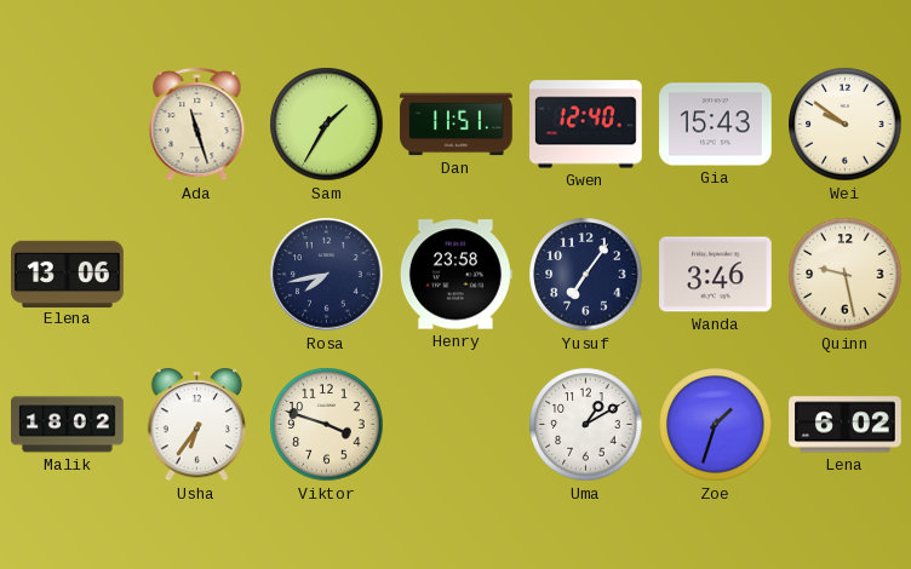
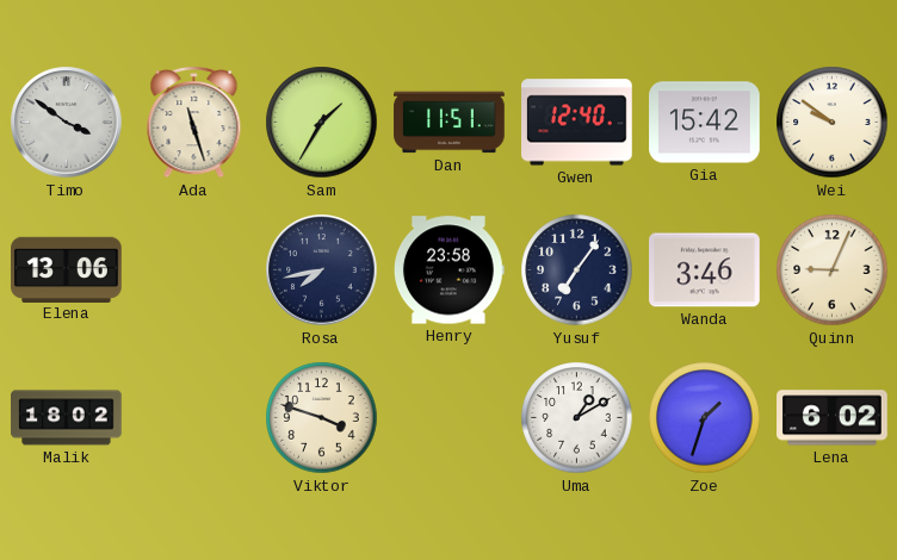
Timo: none -> 3:51
Gia: 15:43 -> 15:42
Quinn: 9:28 -> 9:04
Usha: 6:36 -> none
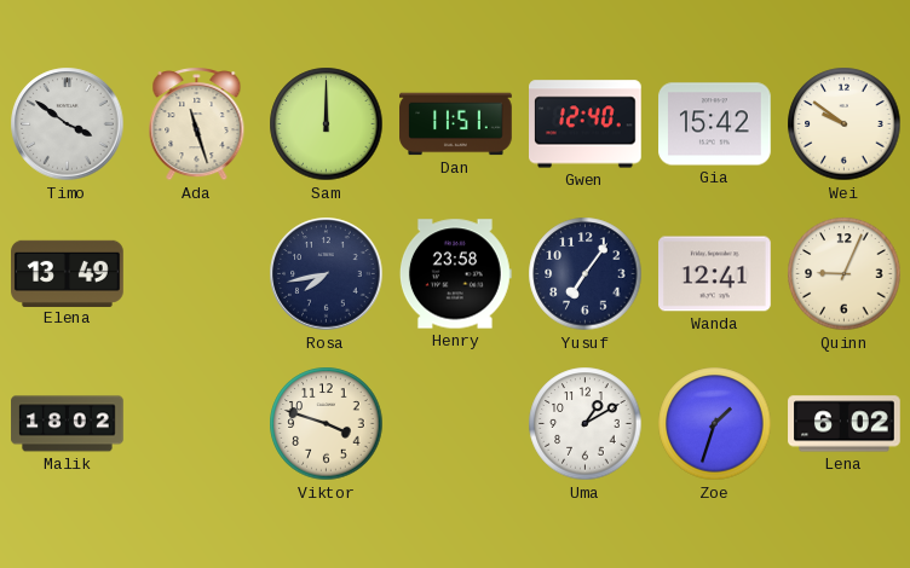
Sam: 1:35 -> 12:00
Elena: 13:06 -> 13:49
Wanda: 3:46 -> 12:41
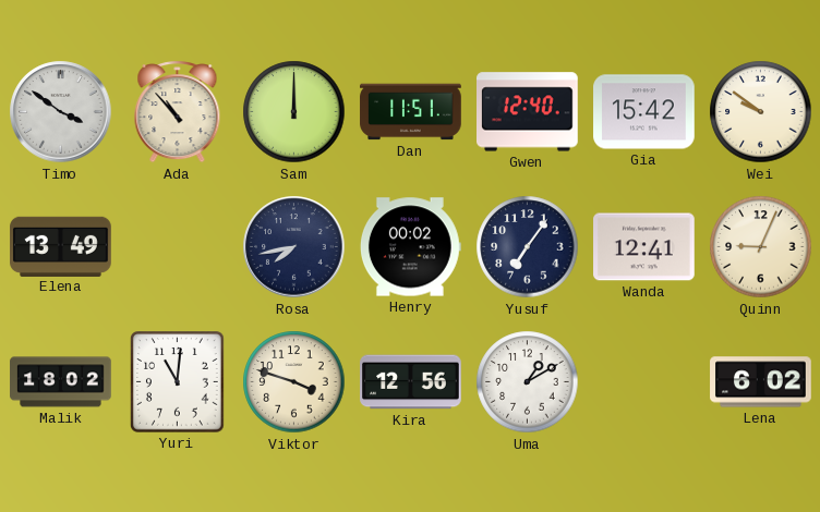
Ada: 11:27 -> 10:53
Henry: 23:58 -> 00:02
Yuri: none -> 11:01
Kira: none -> 12:56
Zoe: 1:33 -> none
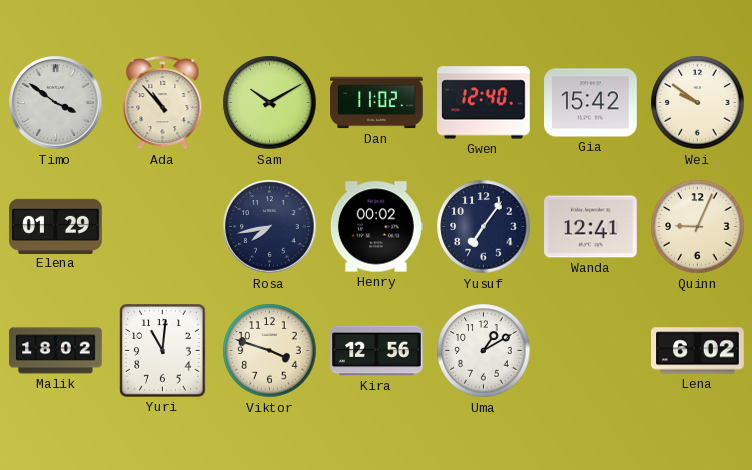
Sam: 12:00 -> 10:10
Dan: 11:51 -> 11:02
Elena: 13:49 -> 01:29
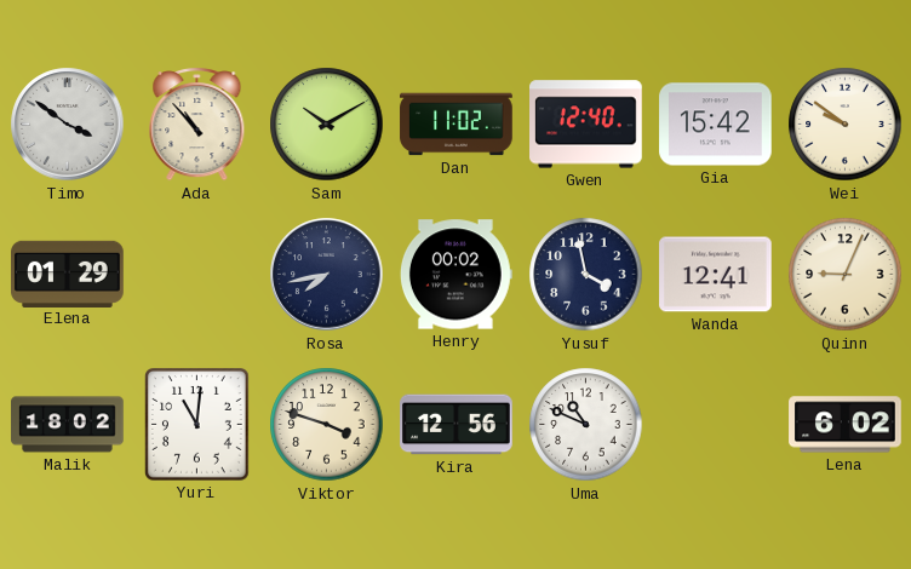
Yusuf: 7:06 -> 3:58
Uma: 1:10 -> 10:49
